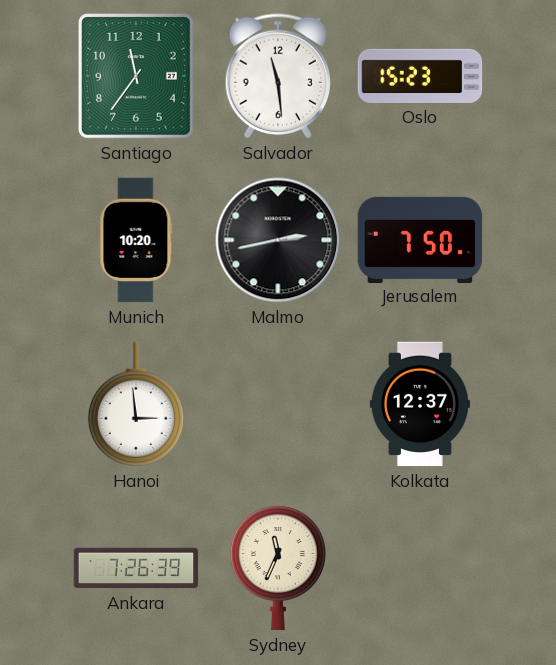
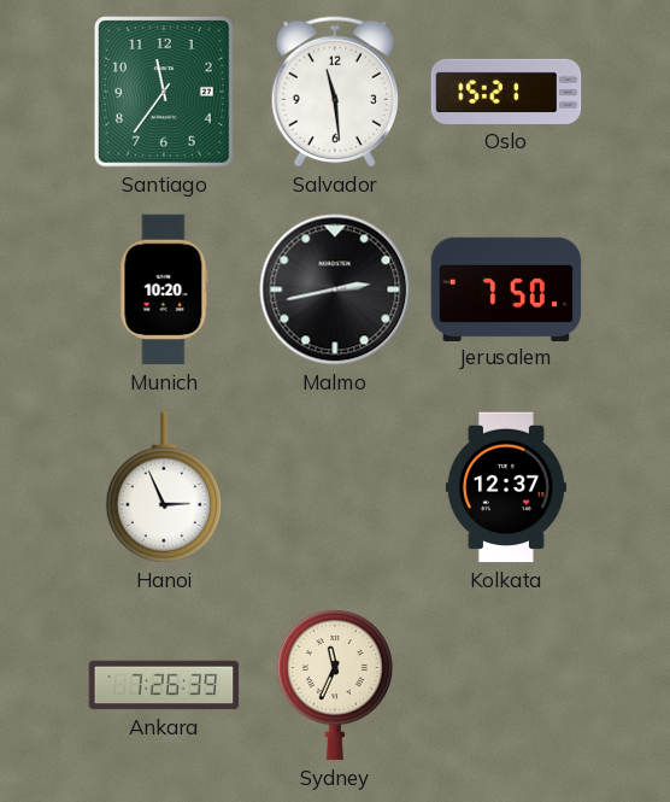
Oslo: 15:23 -> 15:21
Hanoi: 2:59 -> 2:56
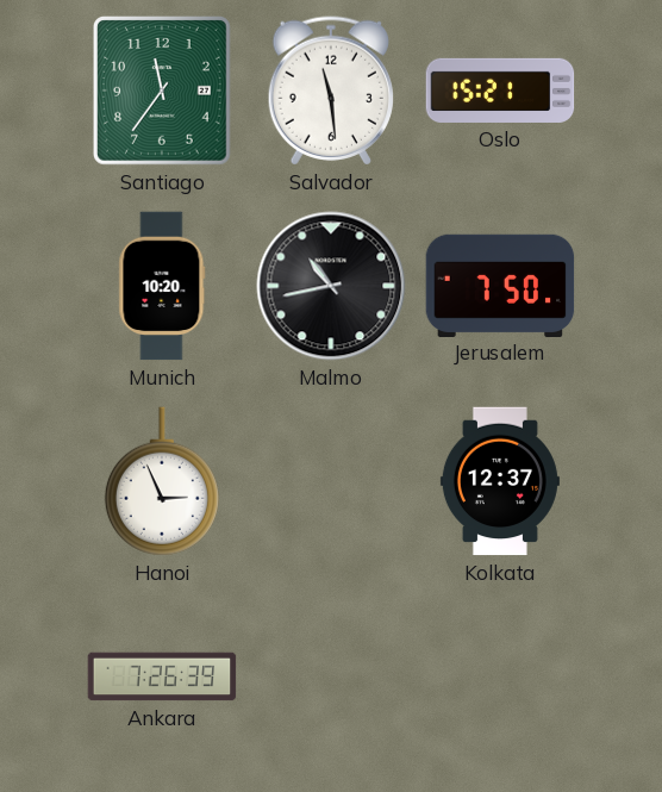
Malmo: 2:43 -> 10:43
Sydney: 11:34 -> none
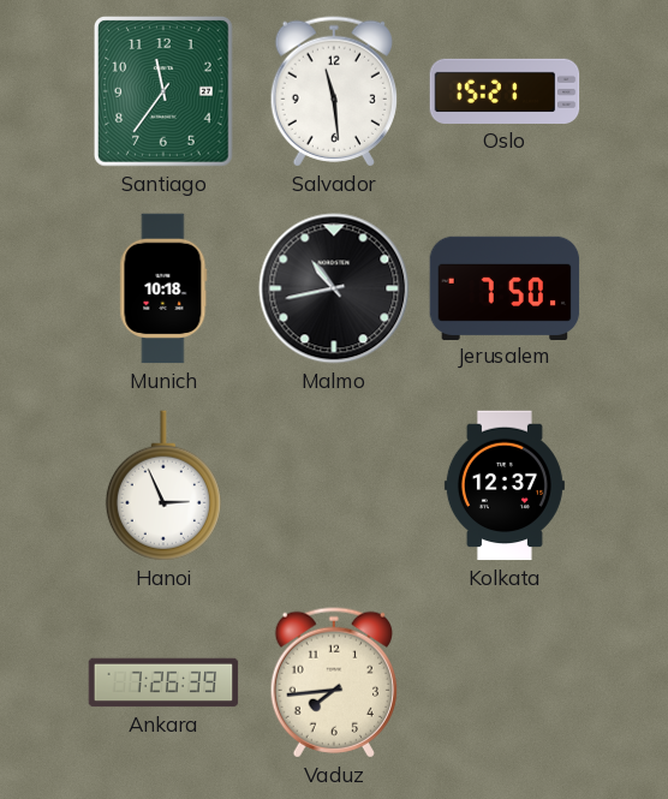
Munich: 10:20 -> 10:18
Vaduz: none -> 7:44
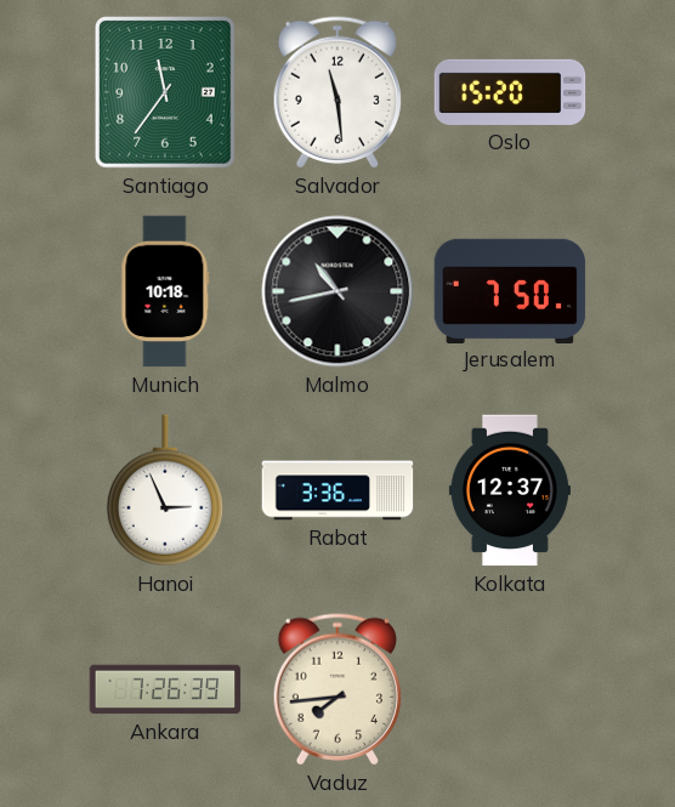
Oslo: 15:21 -> 15:20
Rabat: none -> 3:36
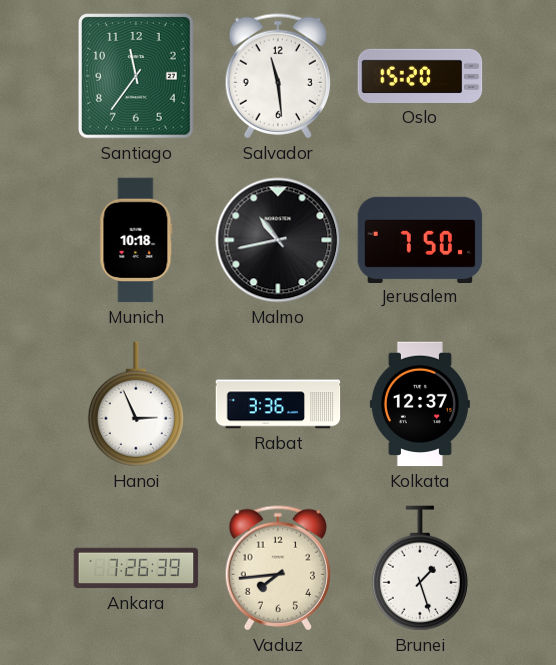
Brunei: none -> 1:27
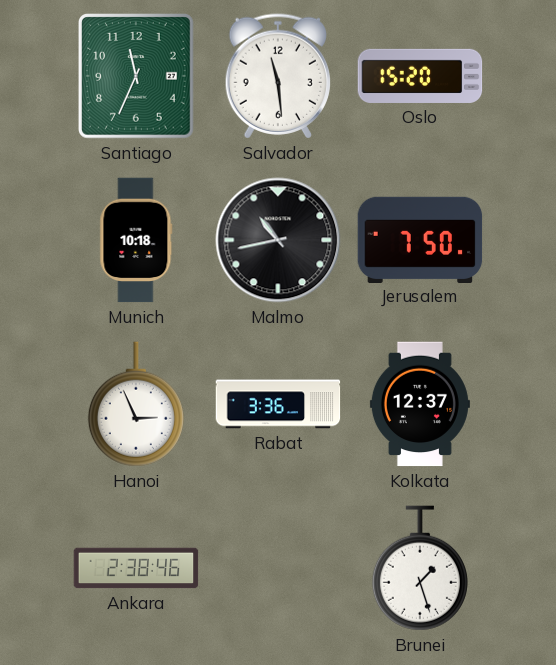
Santiago: 11:36 -> 11:34
Ankara: 7:26 -> 2:38
Vaduz: 7:44 -> none
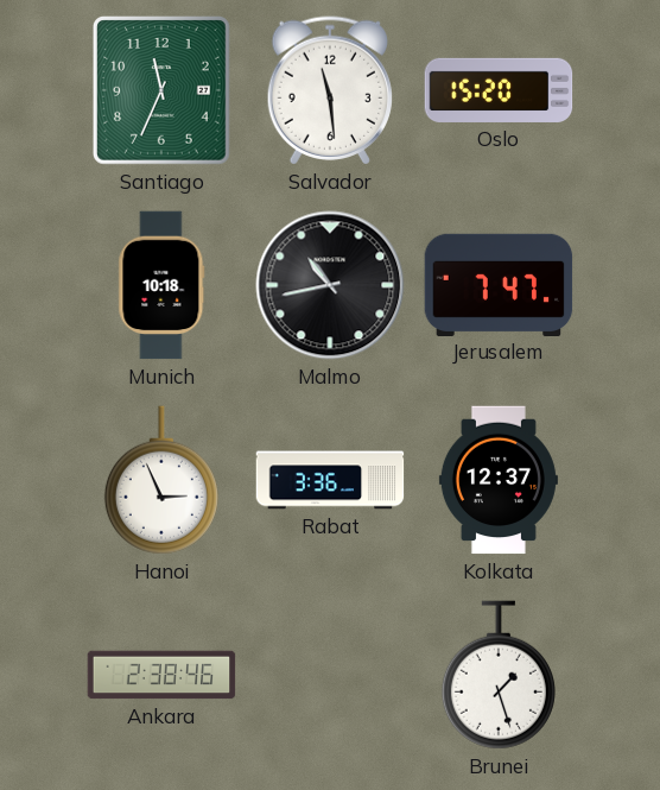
Jerusalem: 7:50 -> 7:47
